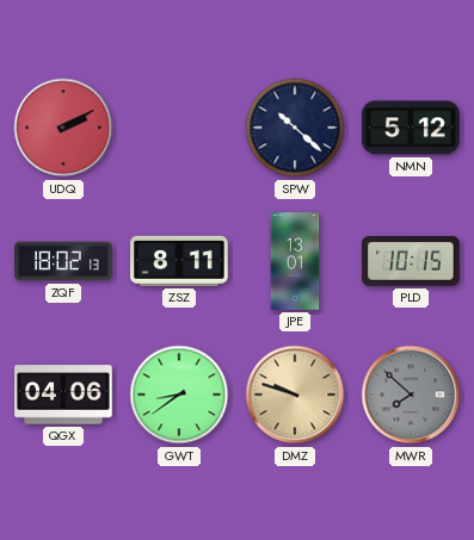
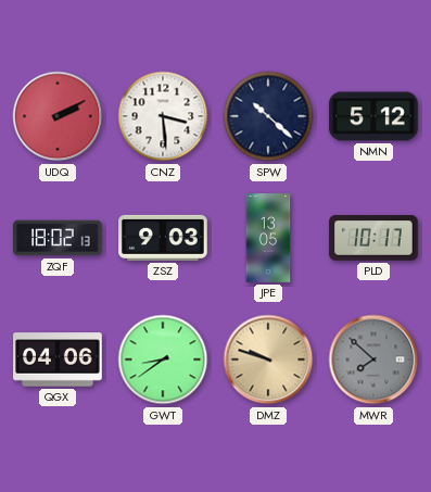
CNZ: none -> 3:29
ZSZ: 8:11 -> 9:03
JPE: 13:01 -> 13:05
PLD: 10:15 -> 10:17
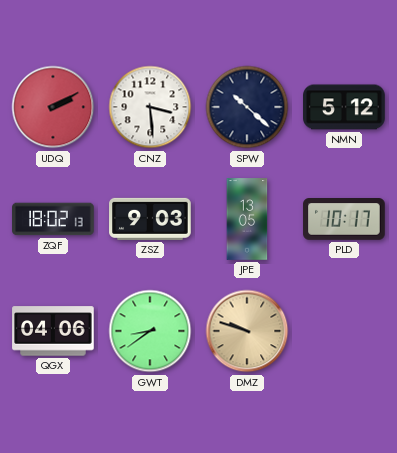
MWR: 7:52 -> none
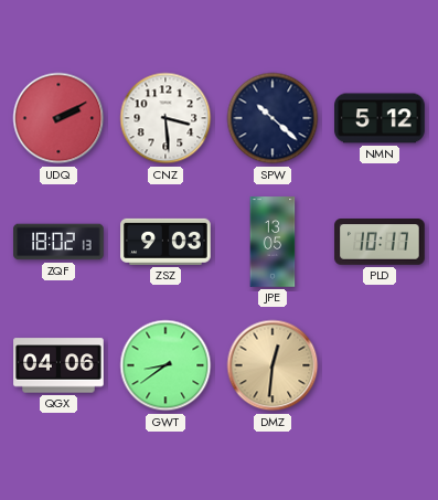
DMZ: 9:48 -> 12:31
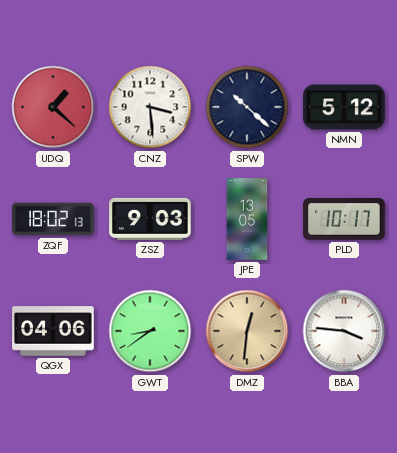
UDQ: 2:10 -> 1:22
BBA: none -> 3:46
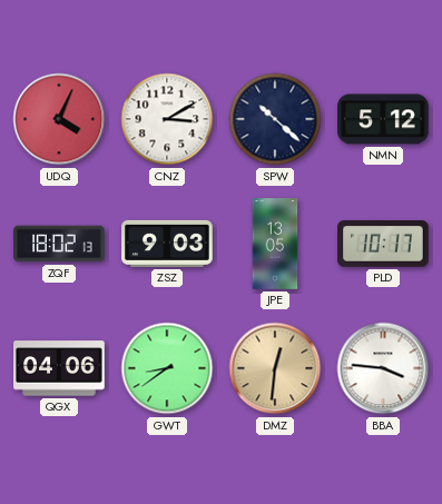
UDQ: 1:22 -> 4:04
CNZ: 3:29 -> 3:10
